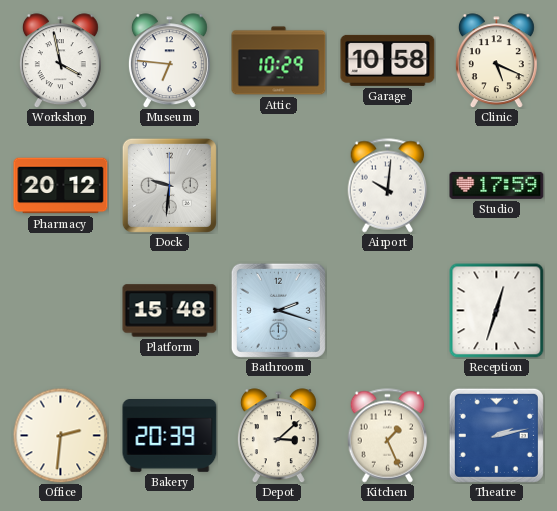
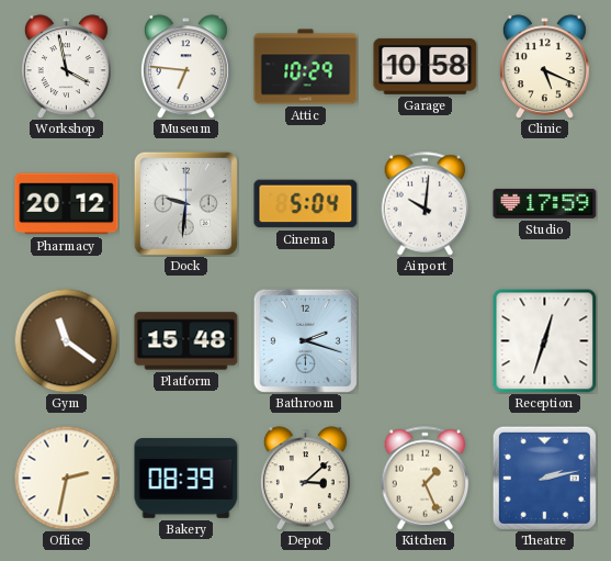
Cinema: none -> 5:04
Gym: none -> 11:21
Office: 2:31 -> 2:32
Bakery: 20:39 -> 08:39
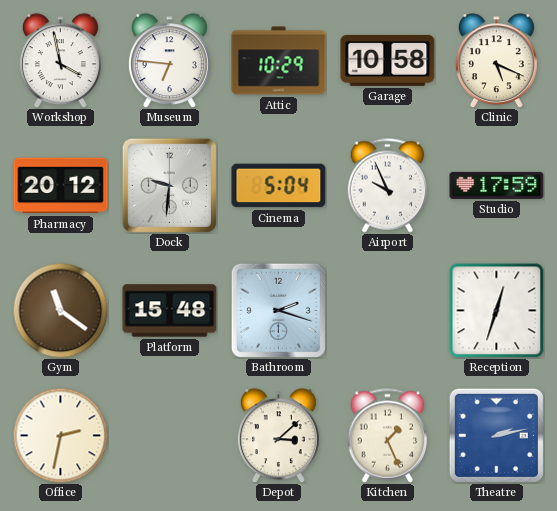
Airport: 10:01 -> 9:56
Bakery: 08:39 -> none
